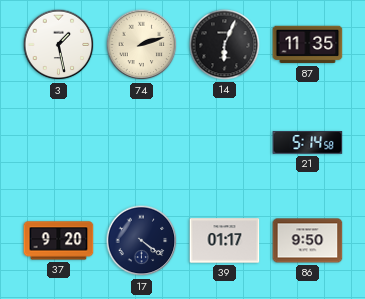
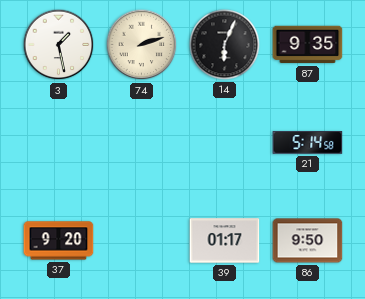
87: 11:35 -> 9:35
17: 4:21 -> none
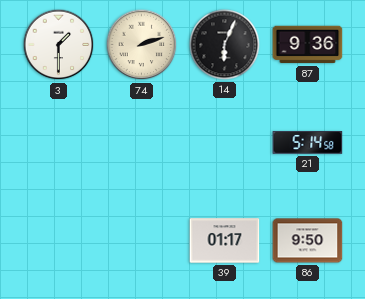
3: 1:28 -> 1:30
87: 9:35 -> 9:36
37: 9:20 -> none
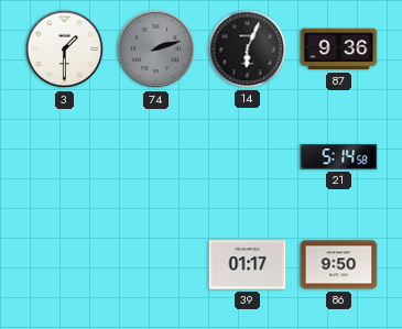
74 dial: cream -> grey
